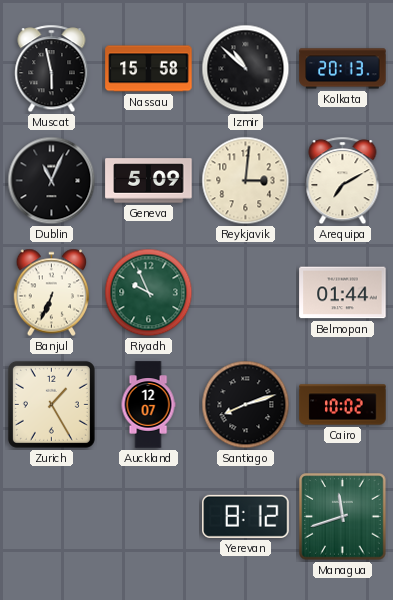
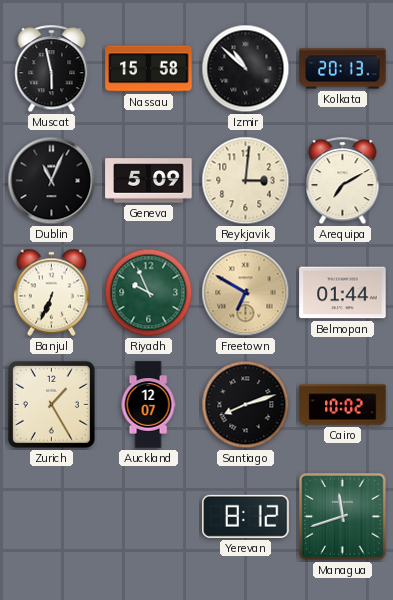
Freetown: none -> 6:50
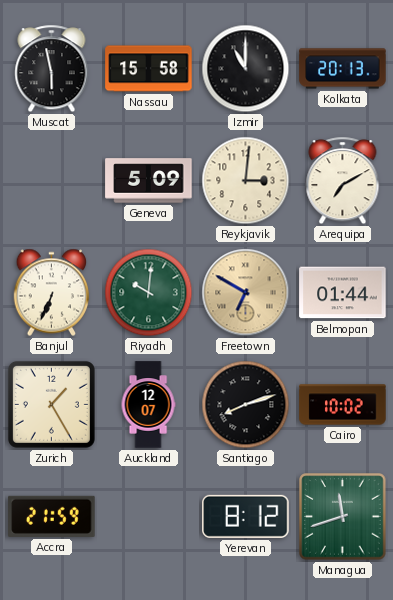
Izmir: 10:52 -> 11:00
Dublin: 11:04 -> none
Riyadh: 9:56 -> 10:01
Accra: none -> 21:59
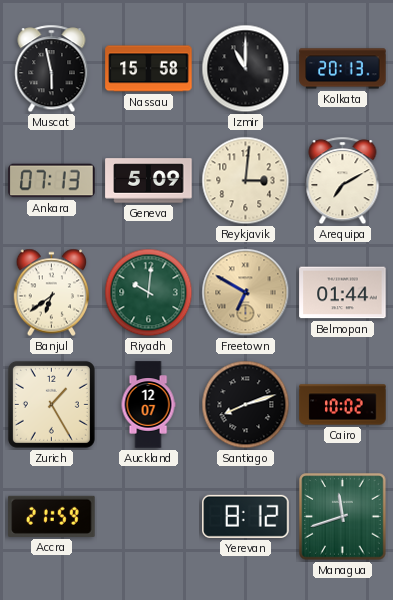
Ankara: none -> 07:13
Banjul: 6:34 -> 6:39
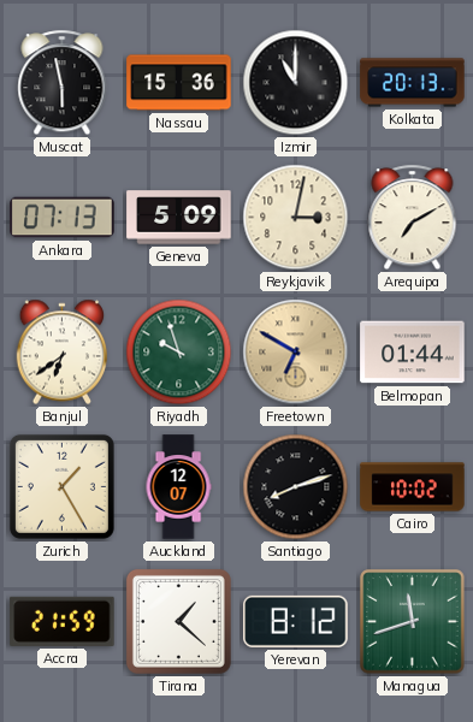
Nassau: 15:58 -> 15:36
Reykjavik: 3:01 -> 3:02
Riyadh: 10:01 -> 9:57
Tirana: none -> 1:22
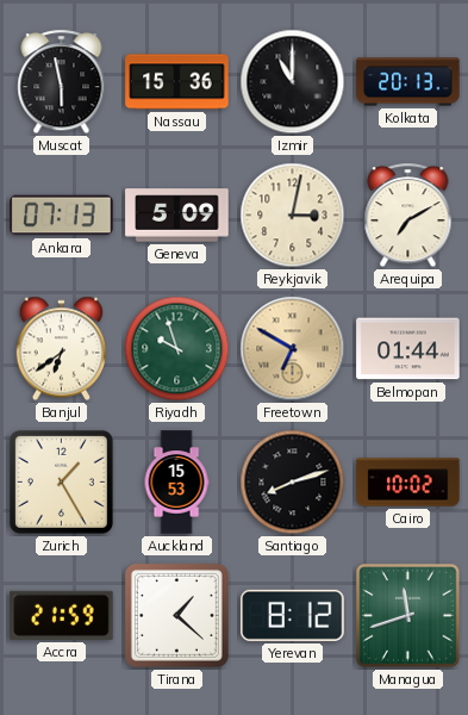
Auckland: 12:07 -> 15:53
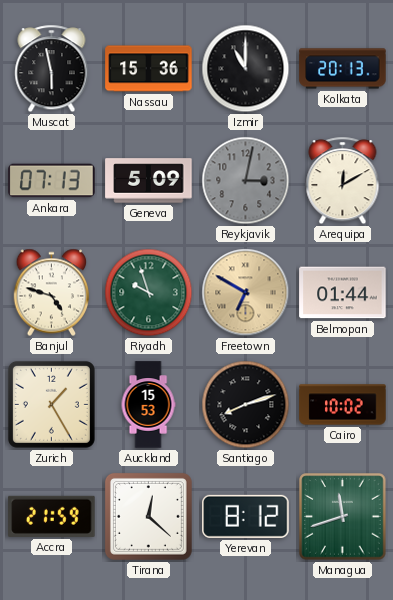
Reykjavik dial: cream -> grey
Arequipa: 7:10 -> 12:10
Banjul: 6:39 -> 4:48
Tirana: 1:22 -> 12:22
